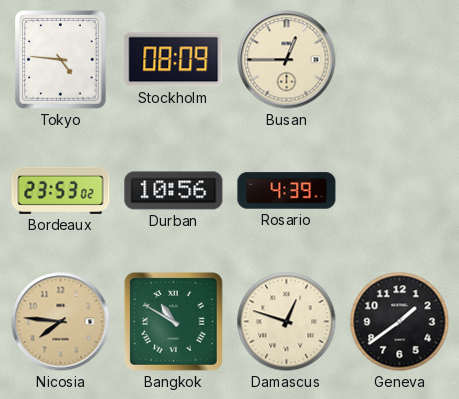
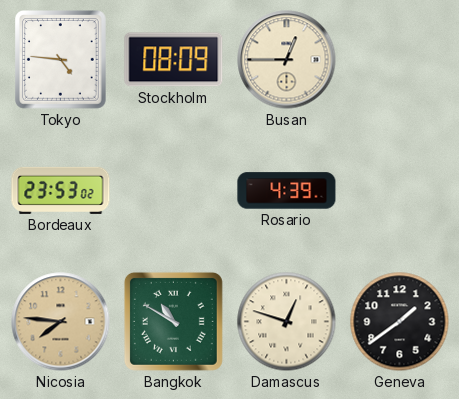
Durban: 10:56 -> none
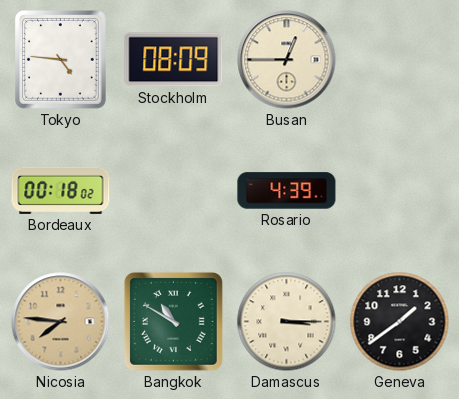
Bordeaux: 23:53 -> 00:18
Damascus: 12:48 -> 3:15
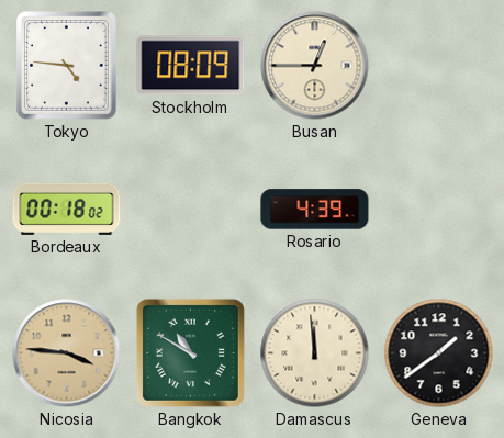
Nicosia: 7:46 -> 3:46
Damascus: 3:15 -> 11:59
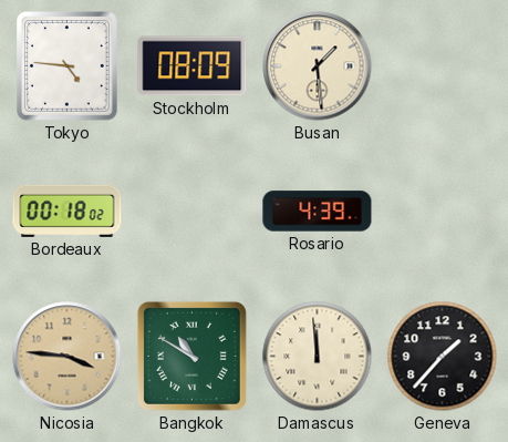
Busan: 12:45 -> 1:29
Geneva: 1:39 -> 1:37
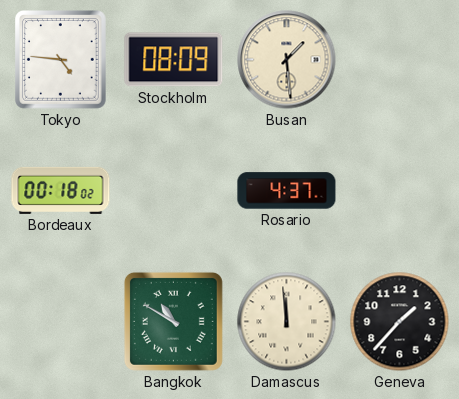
Rosario: 4:39 -> 4:37
Nicosia: 3:46 -> none
